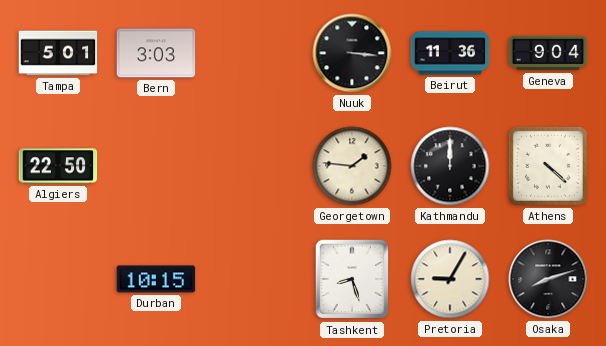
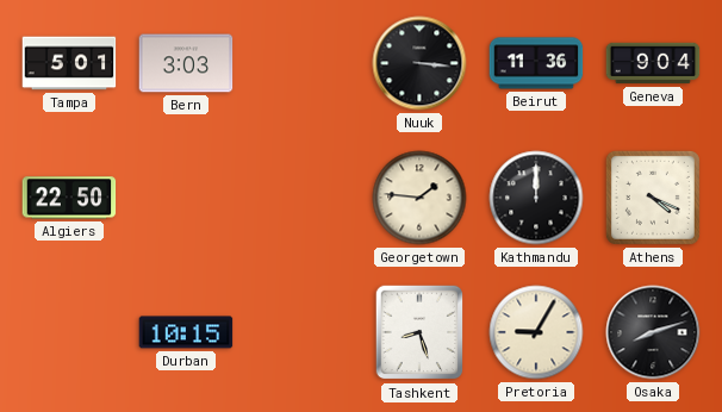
Athens: 4:22 -> 4:19
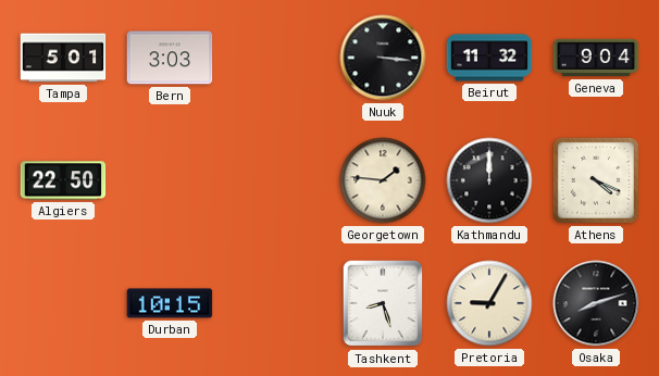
Beirut: 11:36 -> 11:32
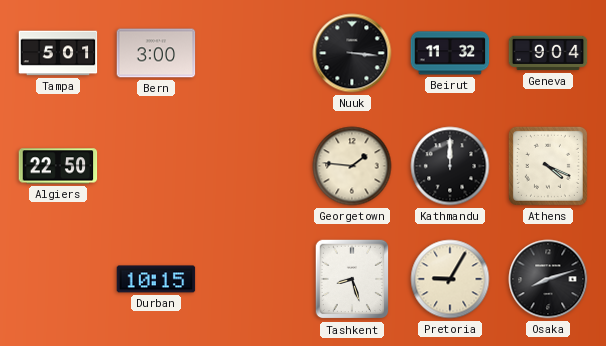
Bern: 3:03 -> 3:00
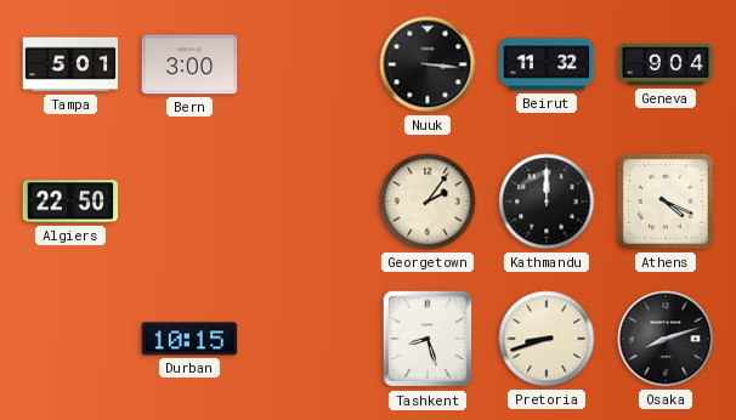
Georgetown: 1:46 -> 2:06
Pretoria: 9:05 -> 8:42
